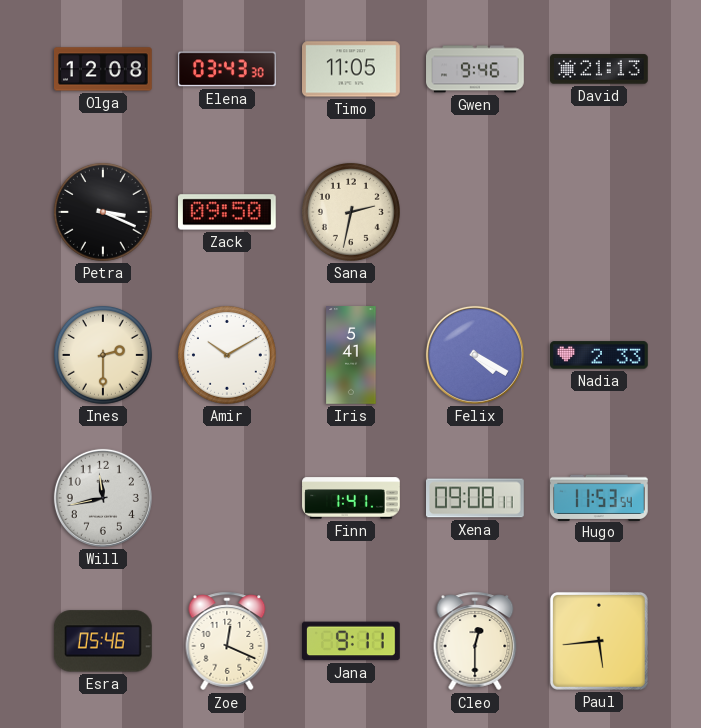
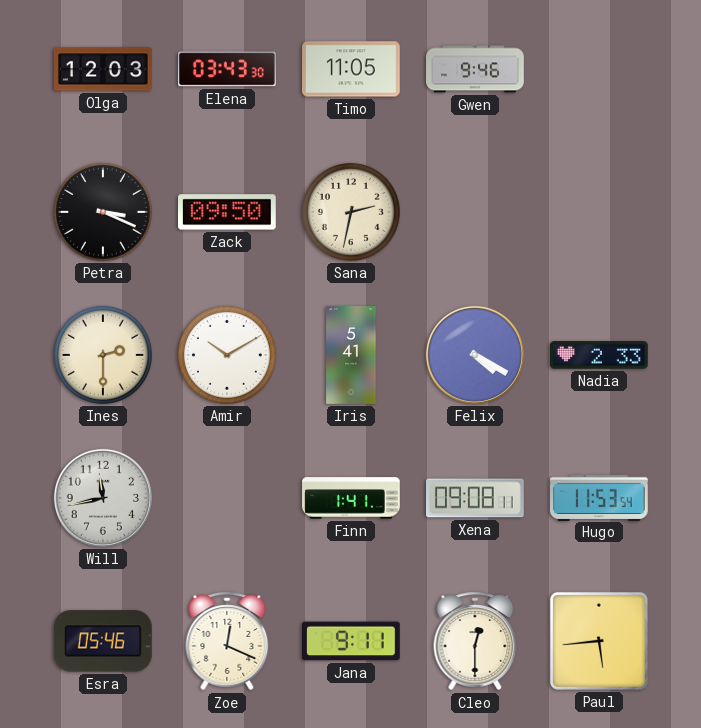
Olga: 12:08 -> 12:03
David: 21:13 -> none
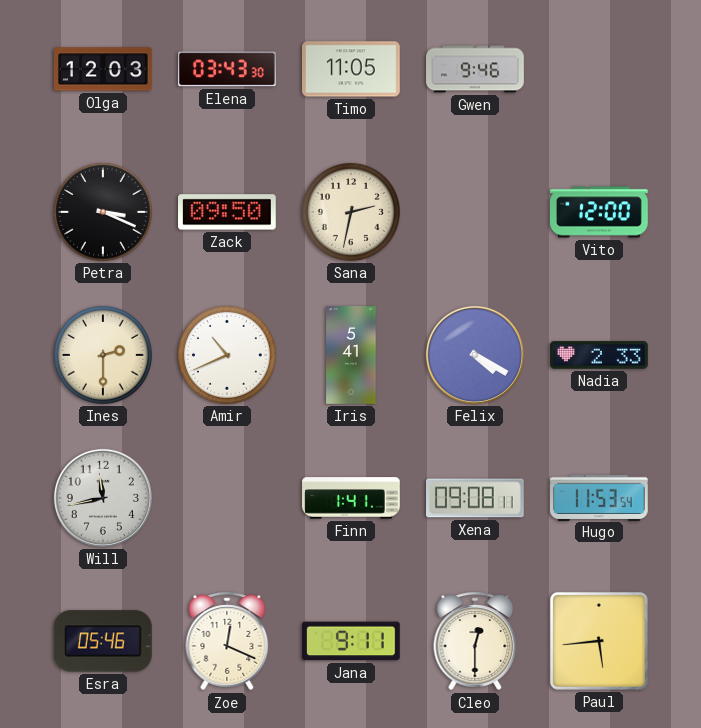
Vito: none -> 12:00
Amir: 10:10 -> 10:41
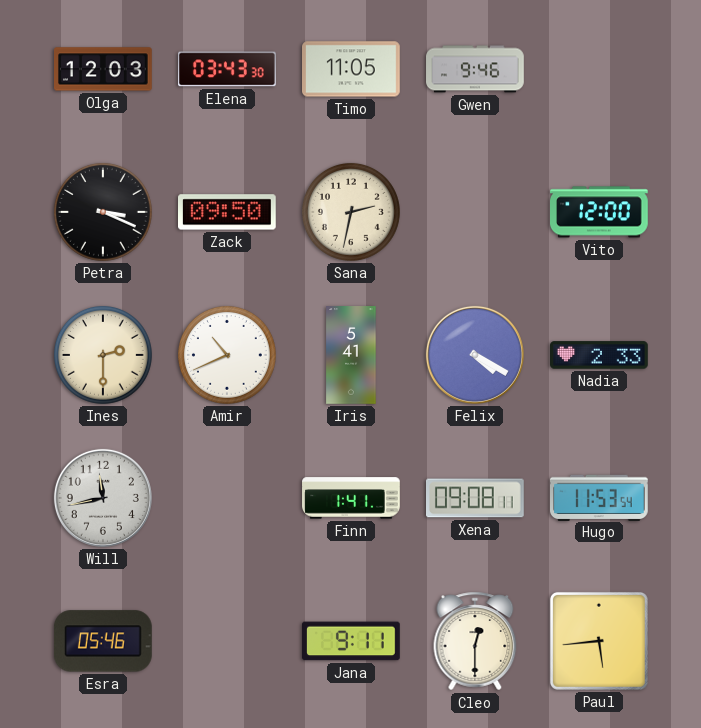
Zoe: 12:19 -> none
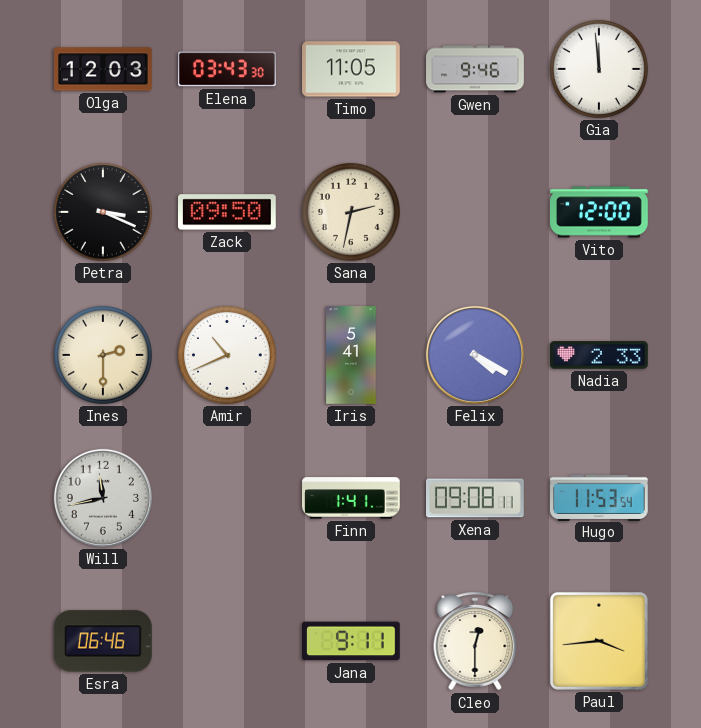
Gia: none -> 11:59
Esra: 05:46 -> 06:46
Paul: 5:44 -> 3:44
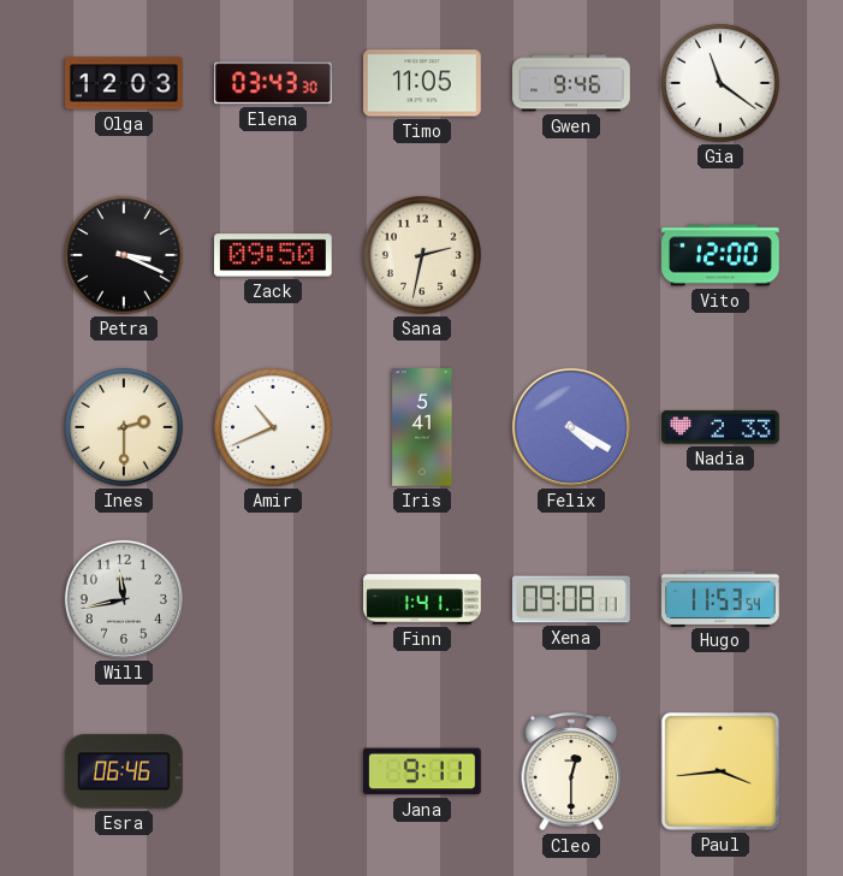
Gia: 11:59 -> 11:21
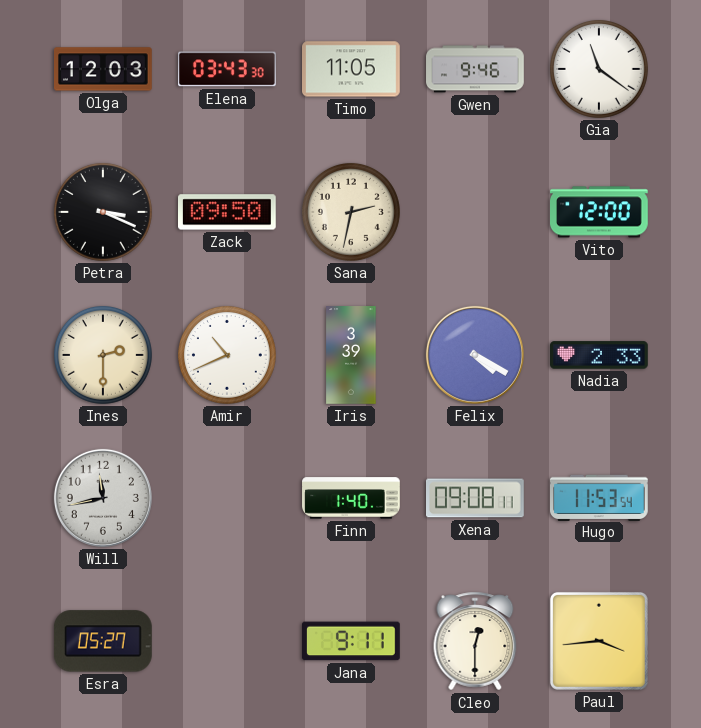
Iris: 5:41 -> 3:39
Finn: 1:41 -> 1:40
Esra: 06:46 -> 05:27
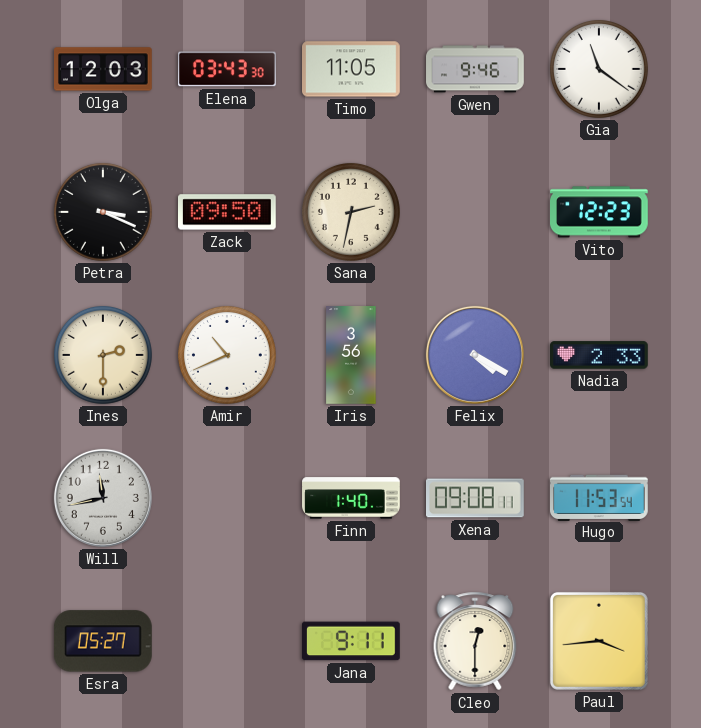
Vito: 12:00 -> 12:23
Iris: 3:39 -> 3:56
